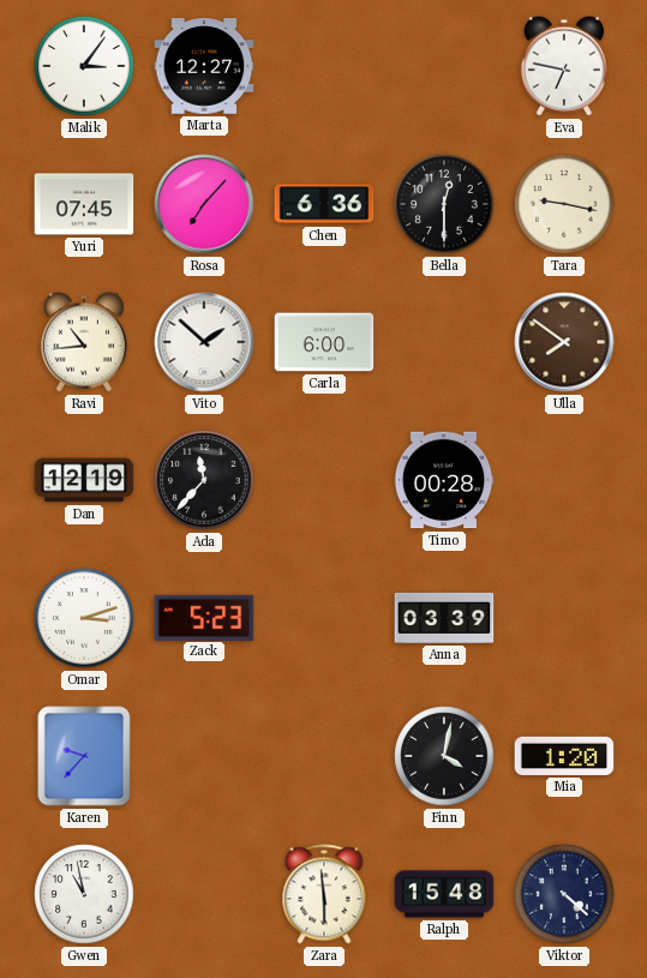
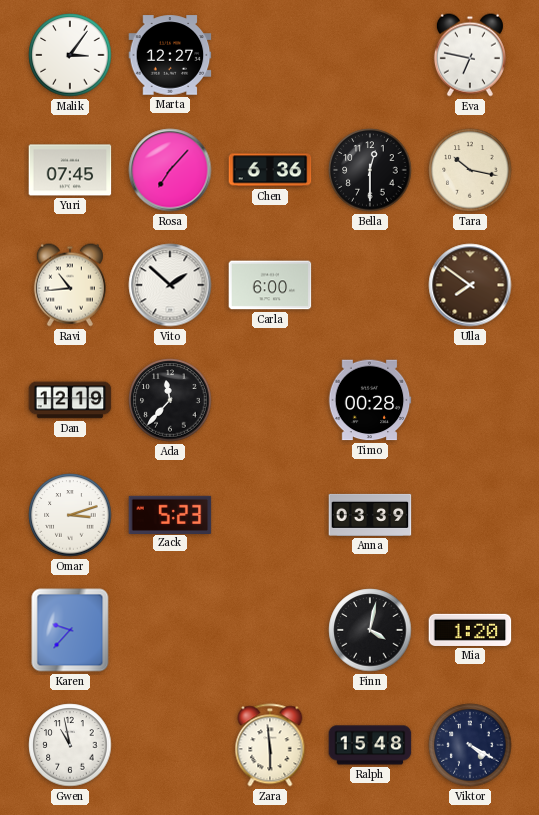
Tara: 9:17 -> 10:17
Viktor: 4:22 -> 4:20
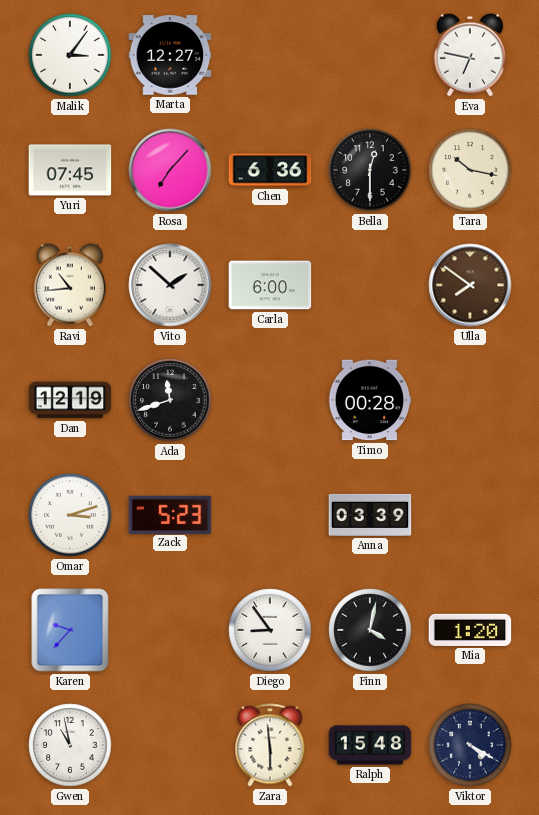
Ada: 11:37 -> 11:42
Diego: none -> 8:54
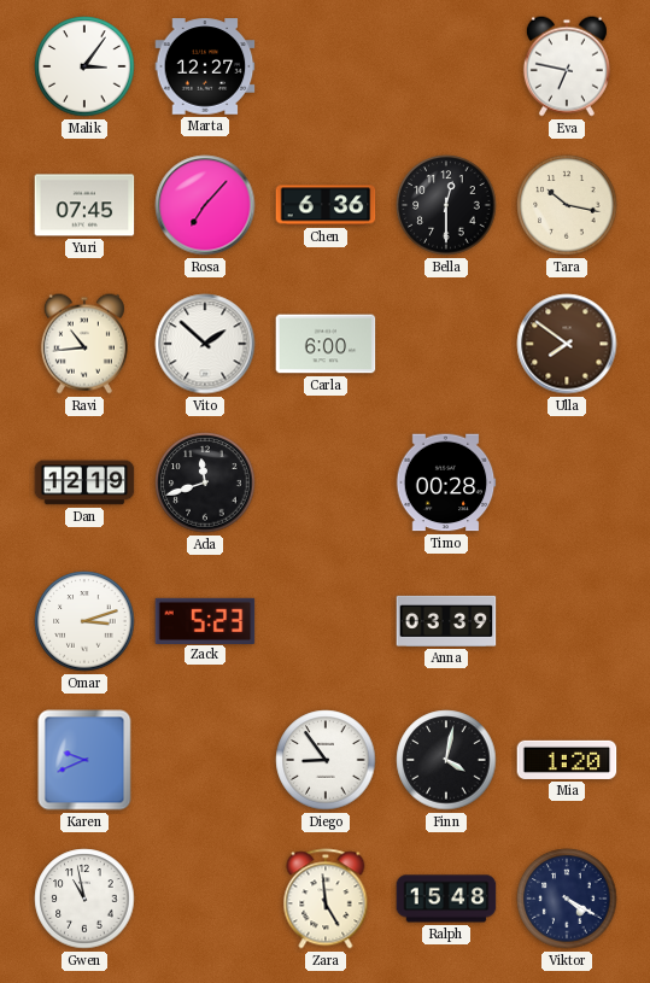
Karen: 9:37 -> 9:41
Zara: 5:59 -> 4:59
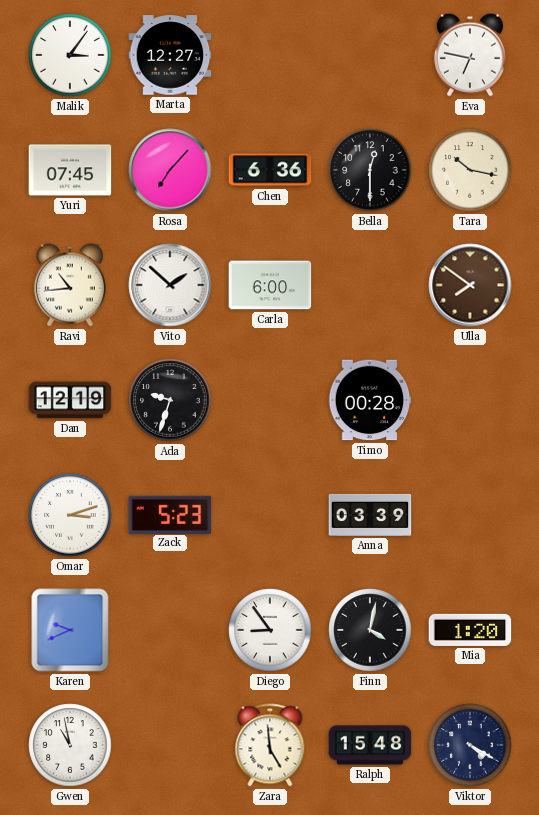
Ada: 11:42 -> 9:33
